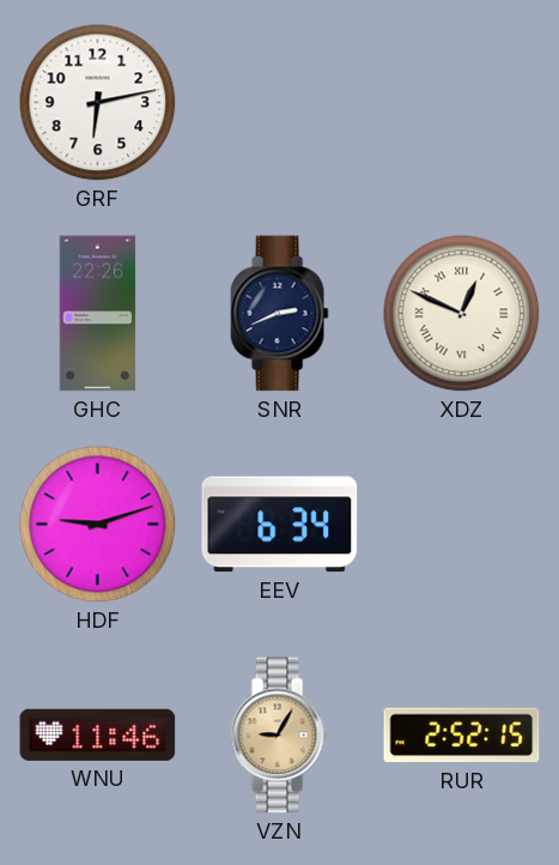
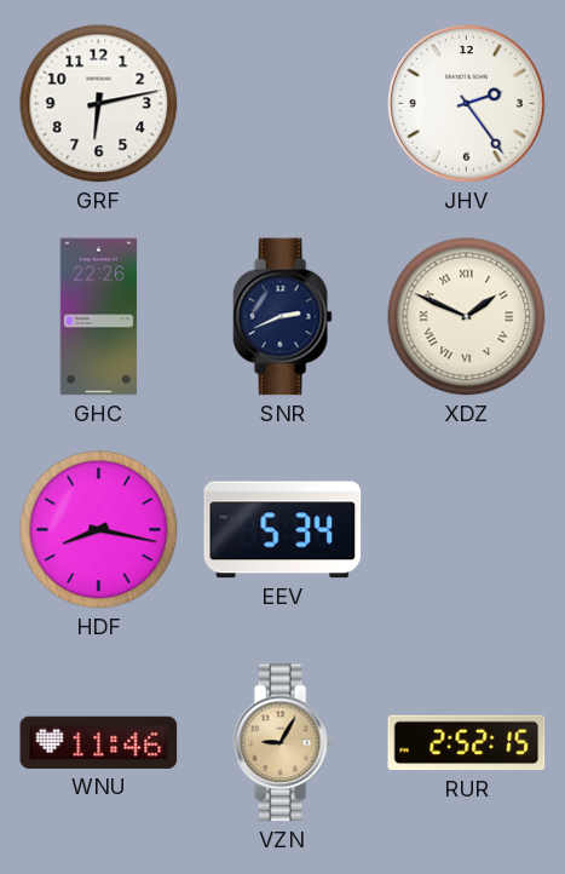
JHV: none -> 2:24
XDZ: 12:49 -> 1:49
HDF: 9:12 -> 8:17
EEV: 6:34 -> 5:34
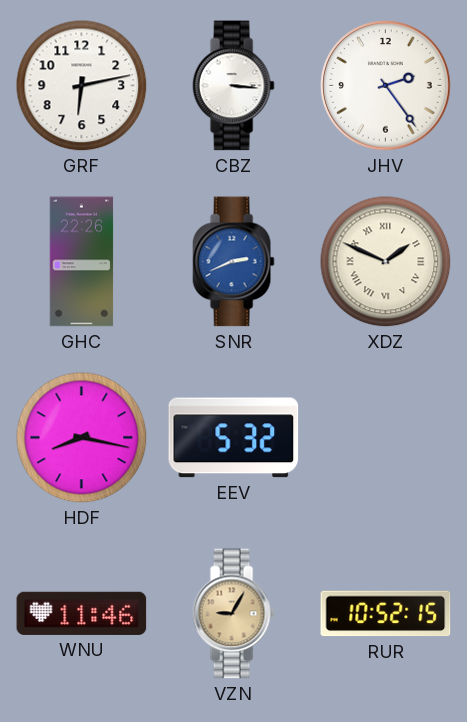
CBZ: none -> 3:16
SNR dial: navy -> blue
EEV: 5:34 -> 5:32
RUR: 2:52 -> 10:52
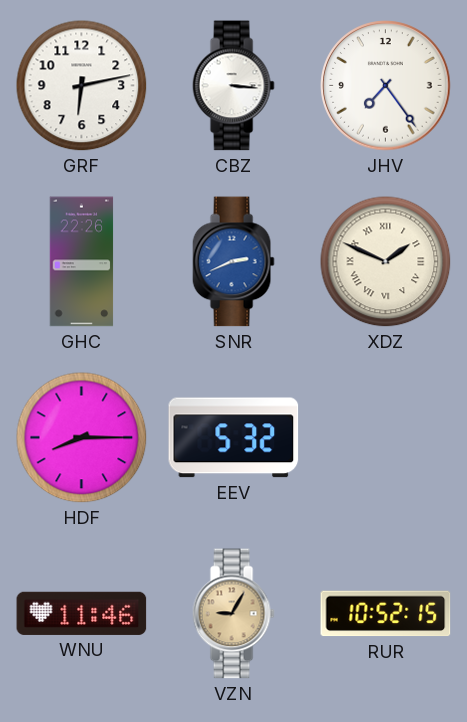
JHV: 2:24 -> 7:24
HDF: 8:17 -> 8:15
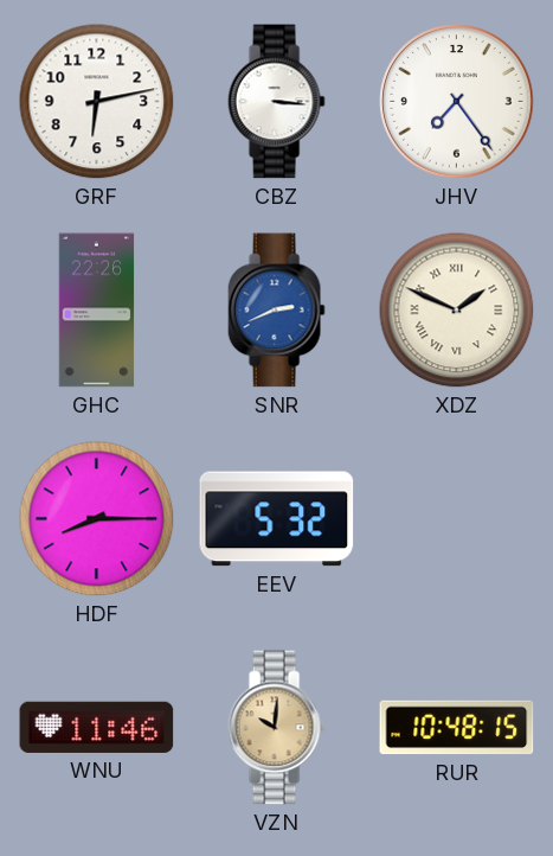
VZN: 9:05 -> 10:01
RUR: 10:52 -> 10:48
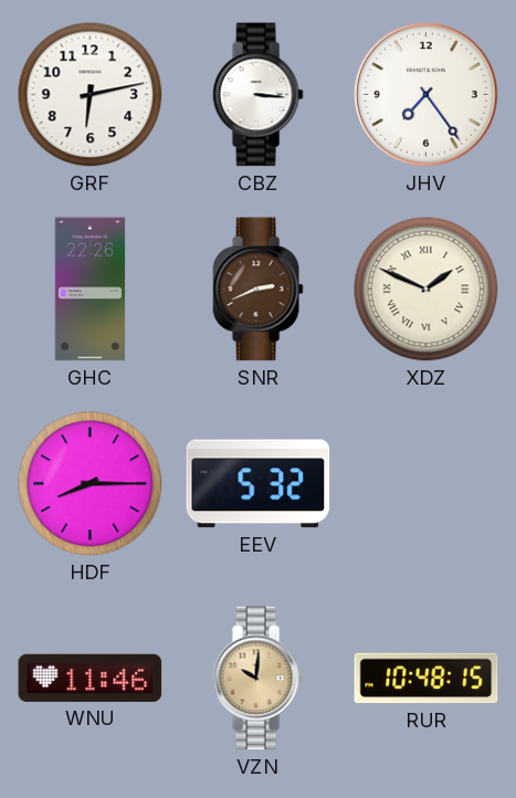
SNR dial: blue -> brown
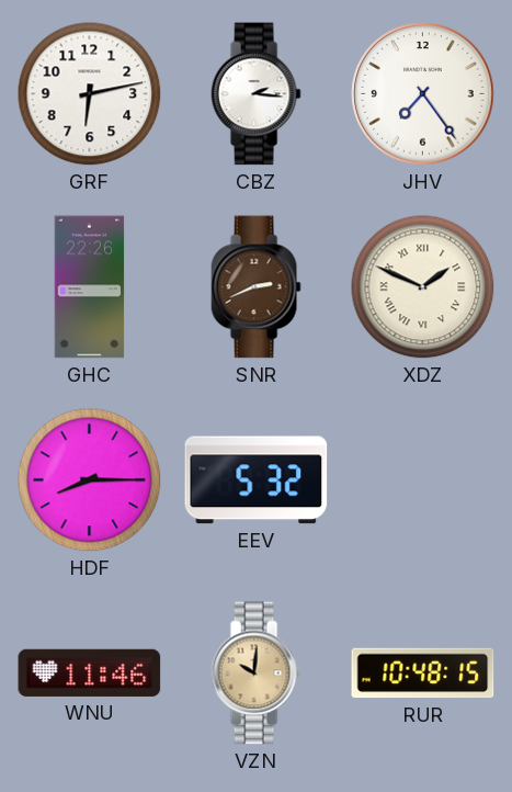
CBZ: 3:16 -> 2:16
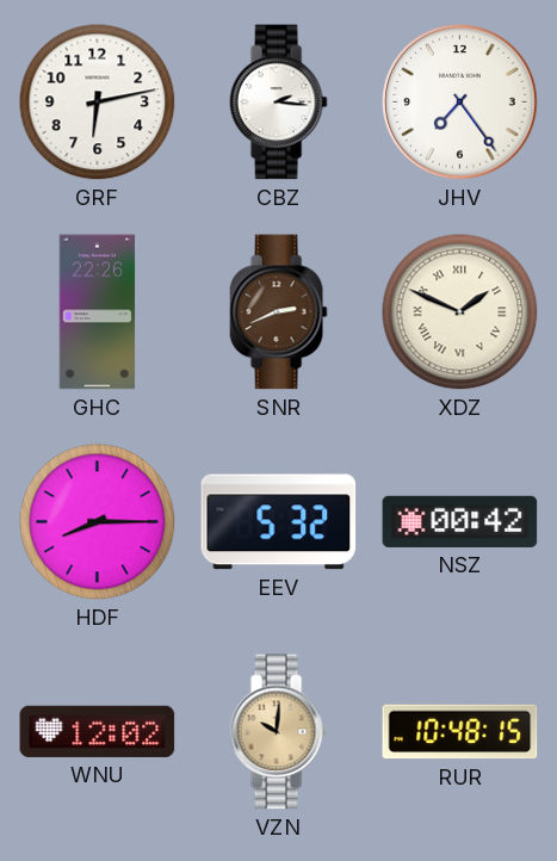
NSZ: none -> 00:42
WNU: 11:46 -> 12:02
